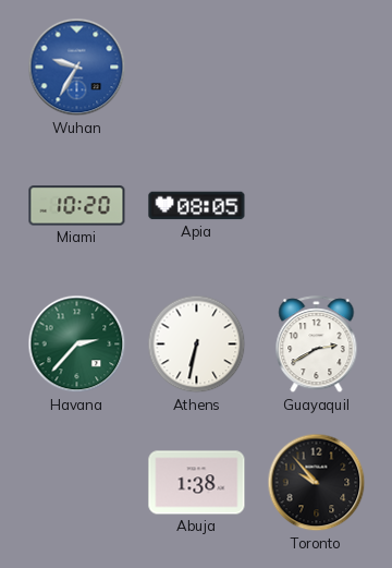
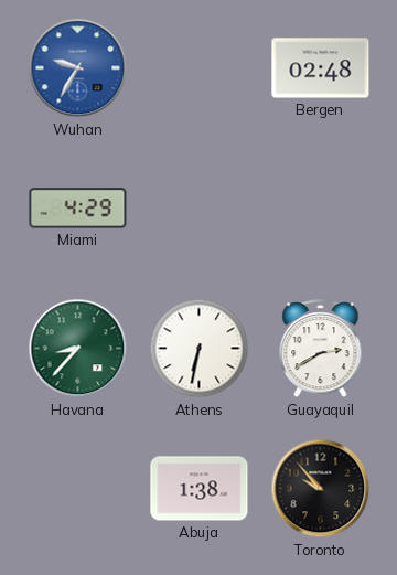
Bergen: none -> 02:48
Miami: 10:20 -> 4:29
Apia: 08:05 -> none
Havana: 2:37 -> 8:37
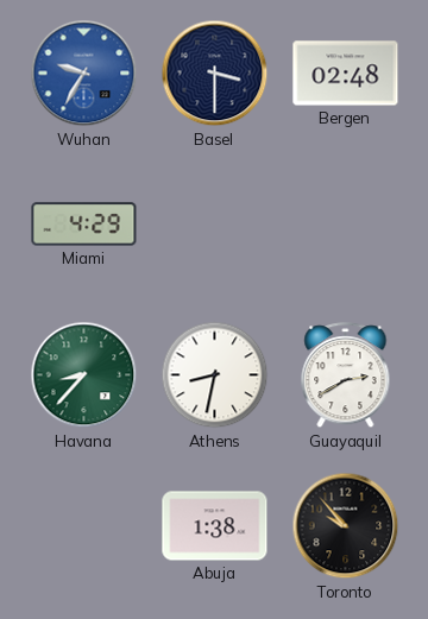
Basel: none -> 3:30
Athens: 6:32 -> 8:32
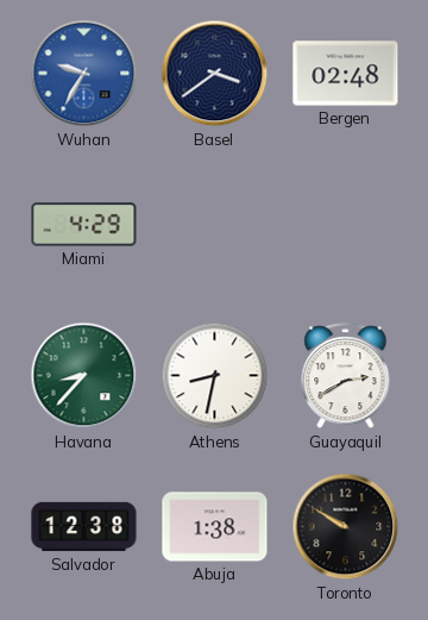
Basel: 3:30 -> 3:39
Salvador: none -> 12:38
Toronto: 9:53 -> 9:50
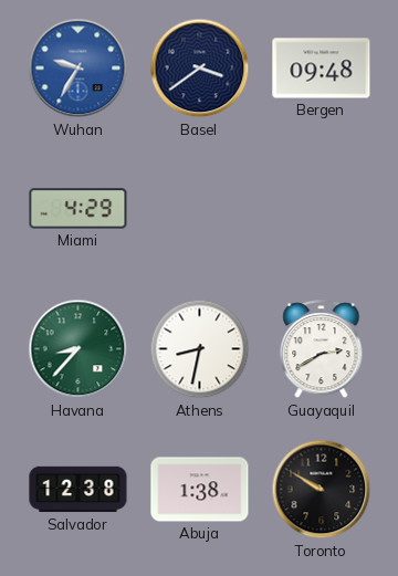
Bergen: 02:48 -> 09:48
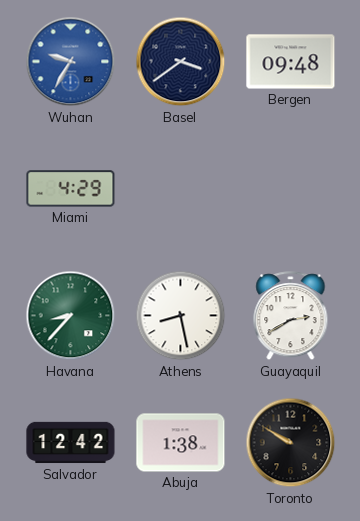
Athens: 8:32 -> 8:28
Salvador: 12:38 -> 12:42
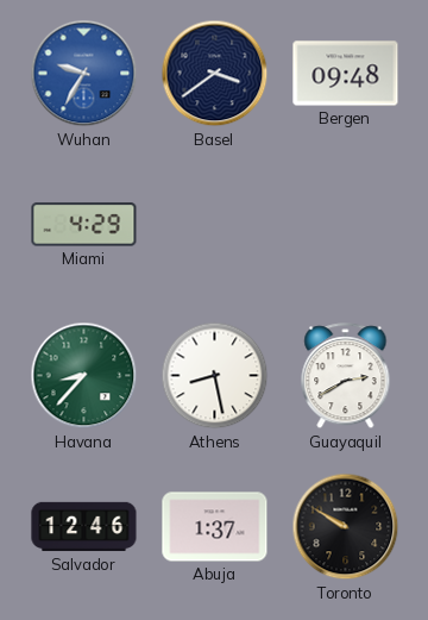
Salvador: 12:42 -> 12:46
Abuja: 1:38 -> 1:37
